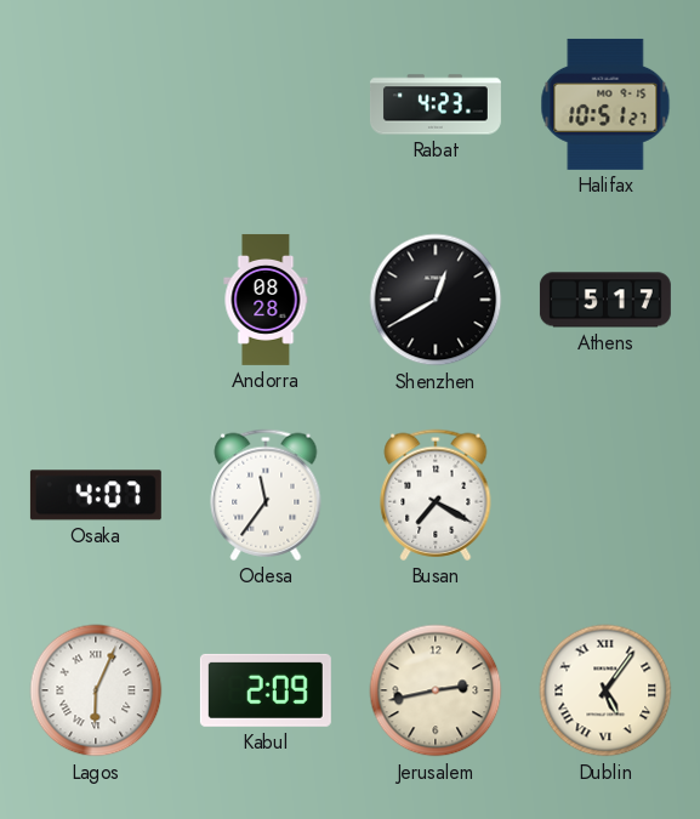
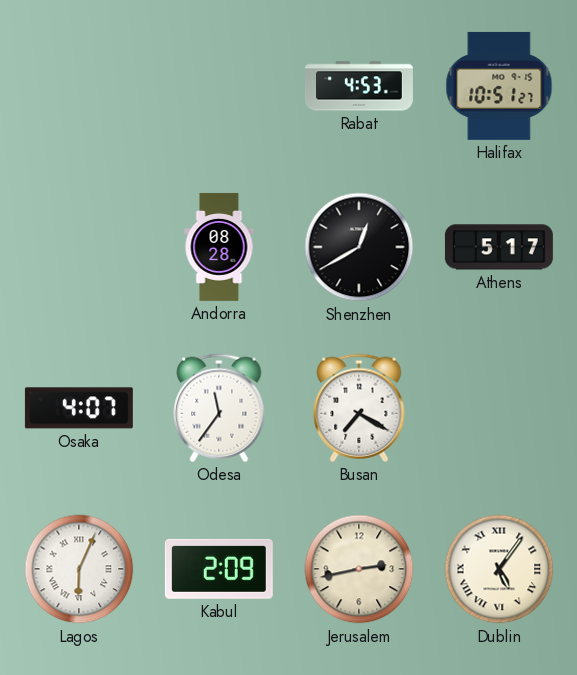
Rabat: 4:23 -> 4:53
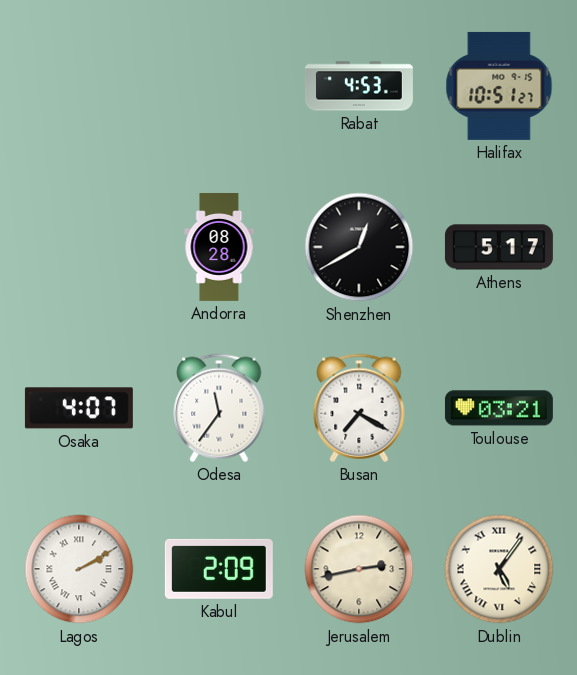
Toulouse: none -> 03:21
Lagos: 6:04 -> 2:10
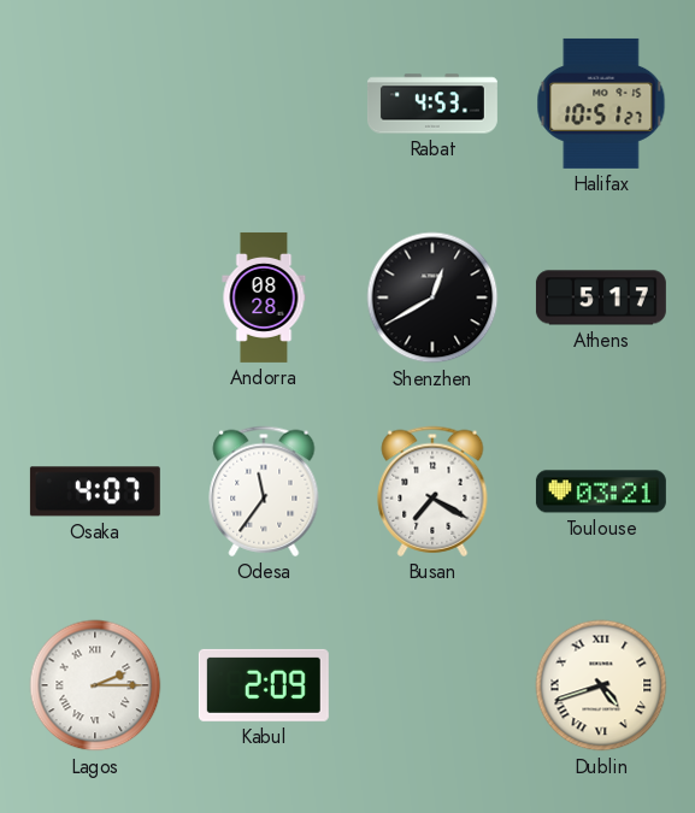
Lagos: 2:10 -> 2:15
Jerusalem: 2:43 -> none
Dublin: 5:06 -> 4:42
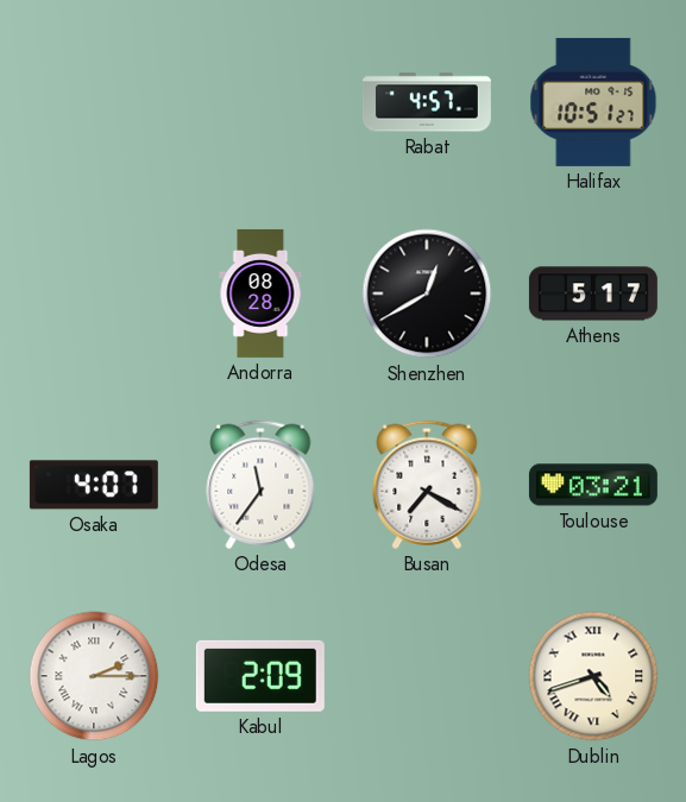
Rabat: 4:53 -> 4:57
